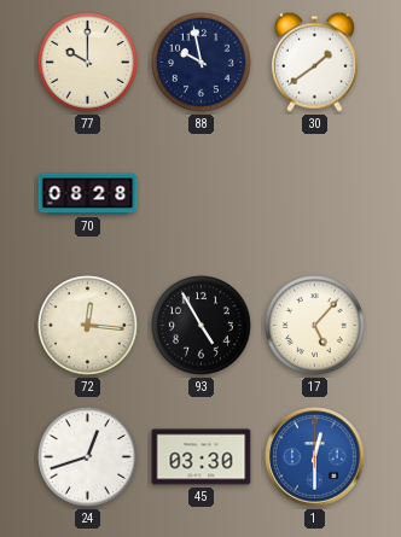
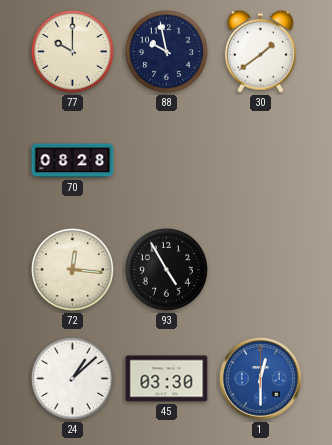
17: 5:07 -> none
24: 12:42 -> 1:08
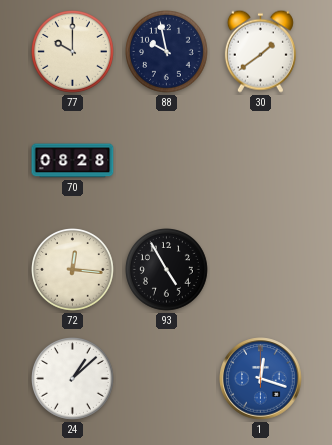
45: 03:30 -> none
1: 12:30 -> 12:18
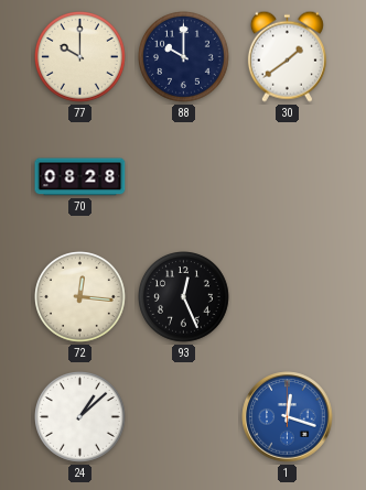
88: 9:58 -> 10:00
93: 4:55 -> 12:26
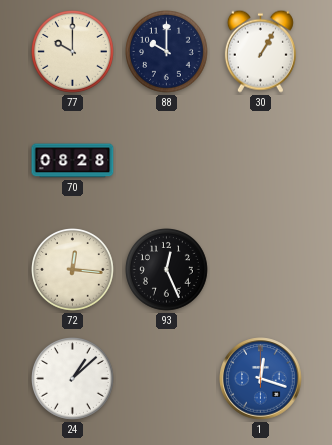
30: 1:39 -> 1:05
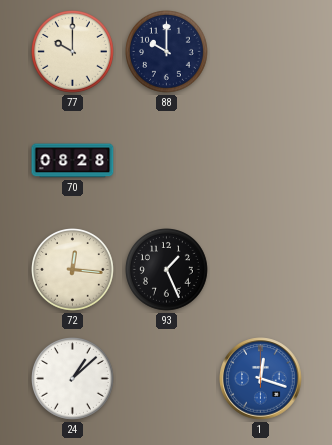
30: 1:05 -> none
93: 12:26 -> 1:26
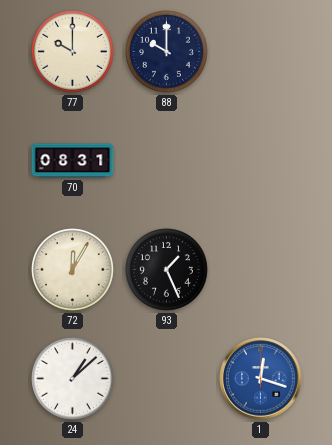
70: 08:28 -> 08:31
72: 12:16 -> 12:05
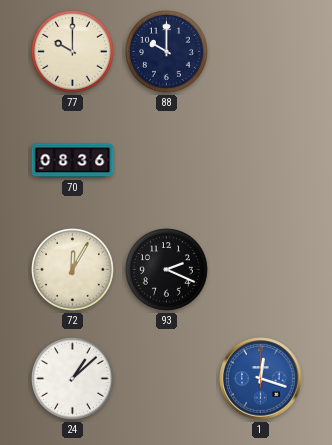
70: 08:31 -> 08:36
93: 1:26 -> 2:19
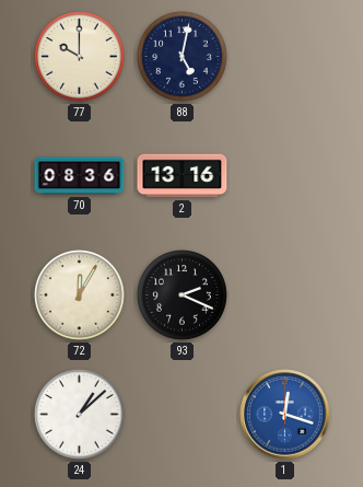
88: 10:00 -> 5:02
2: none -> 13:16
